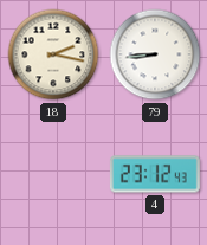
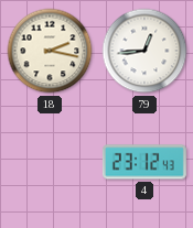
79: 8:44 -> 12:44
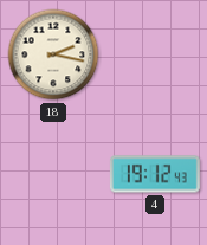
79: 12:44 -> none
4: 23:12 -> 19:12
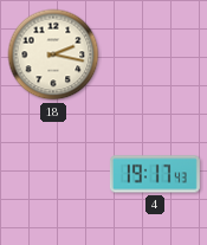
4: 19:12 -> 19:17
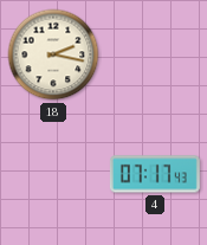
4: 19:17 -> 07:17
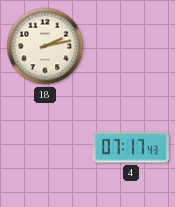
18: 2:17 -> 2:13
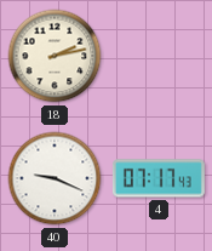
40: none -> 9:19
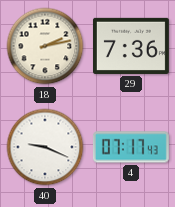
29: none -> 7:36
